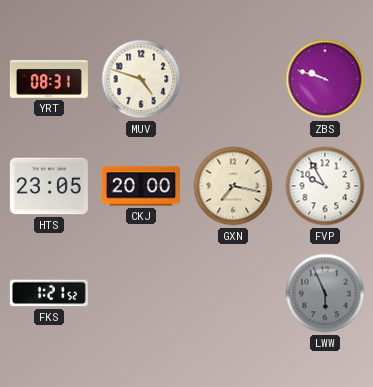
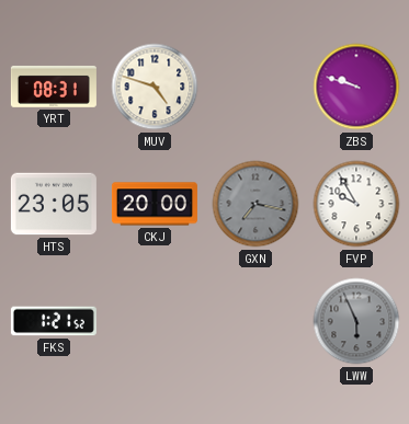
GXN dial: cream -> grey
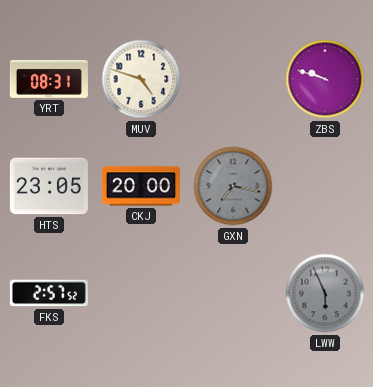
FVP: 9:55 -> none
FKS: 1:21 -> 2:57
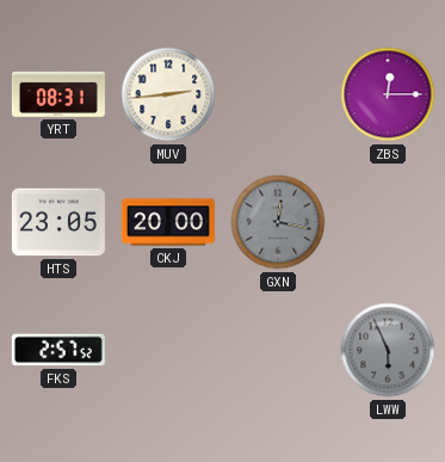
MUV: 4:48 -> 2:44
ZBS: 9:48 -> 12:15
GXN: 7:17 -> 12:17
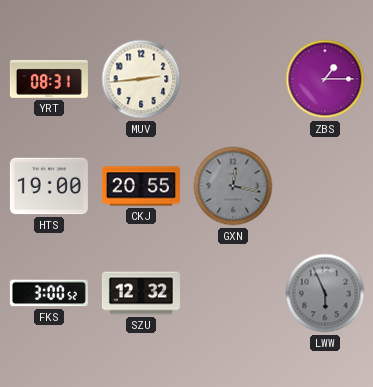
ZBS: 12:15 -> 1:15
HTS: 23:05 -> 19:00
CKJ: 20:00 -> 20:55
FKS: 2:57 -> 3:00
SZU: none -> 12:32
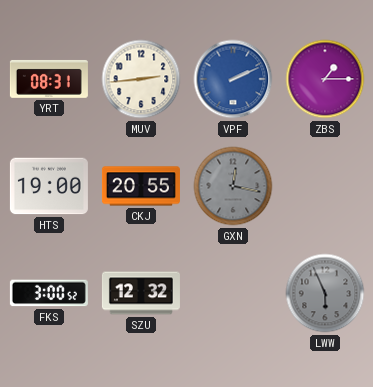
VPF: none -> 2:11
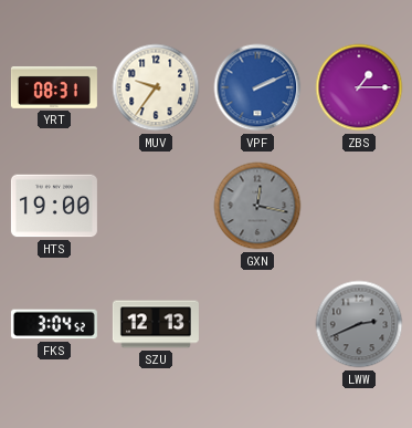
MUV: 2:44 -> 9:36
CKJ: 20:55 -> none
FKS: 3:00 -> 3:04
SZU: 12:32 -> 12:13
LWW: 5:56 -> 2:41
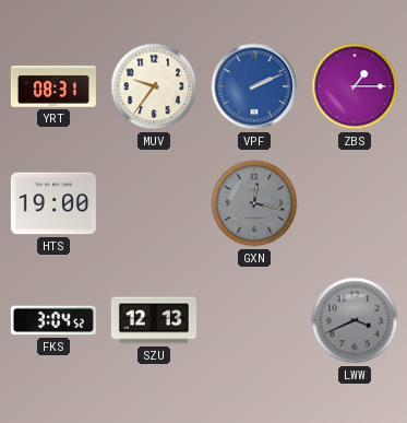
LWW: 2:41 -> 3:41
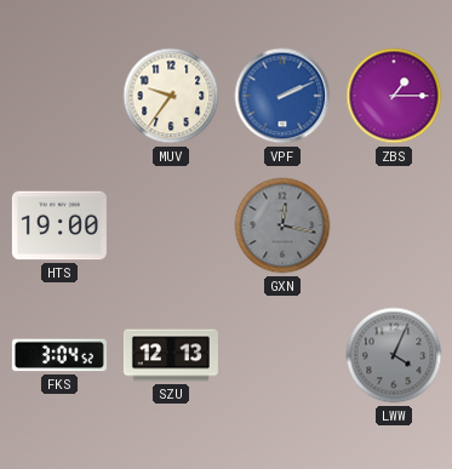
YRT: 08:31 -> none
LWW: 3:41 -> 4:04
